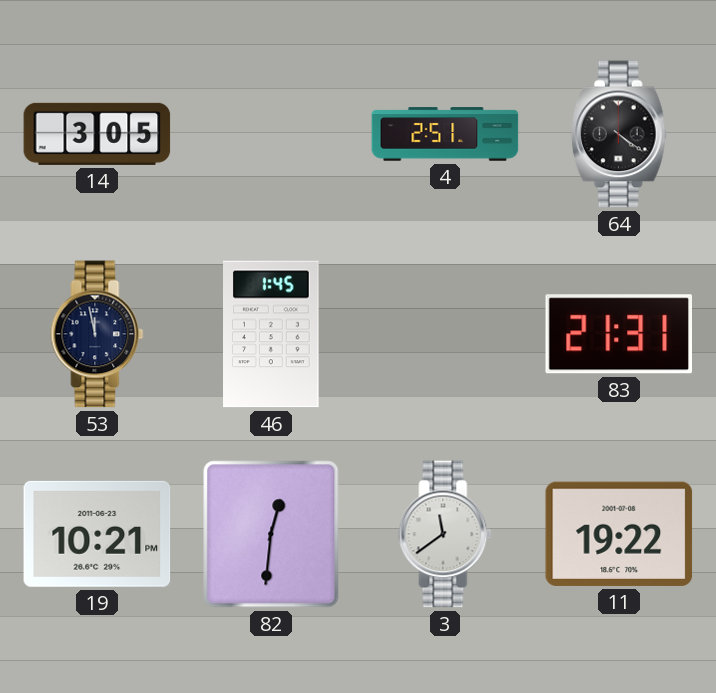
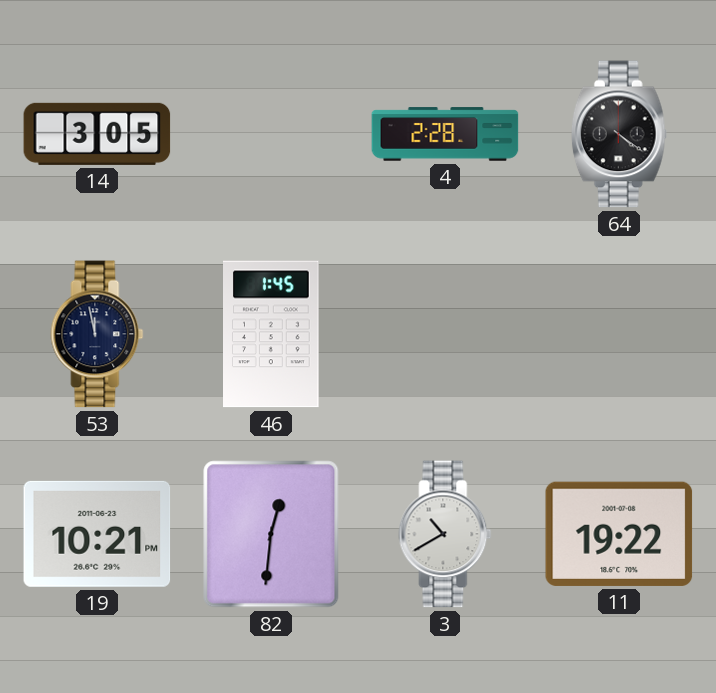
4: 2:51 -> 2:28
83: 21:31 -> none
3: 11:39 -> 10:40
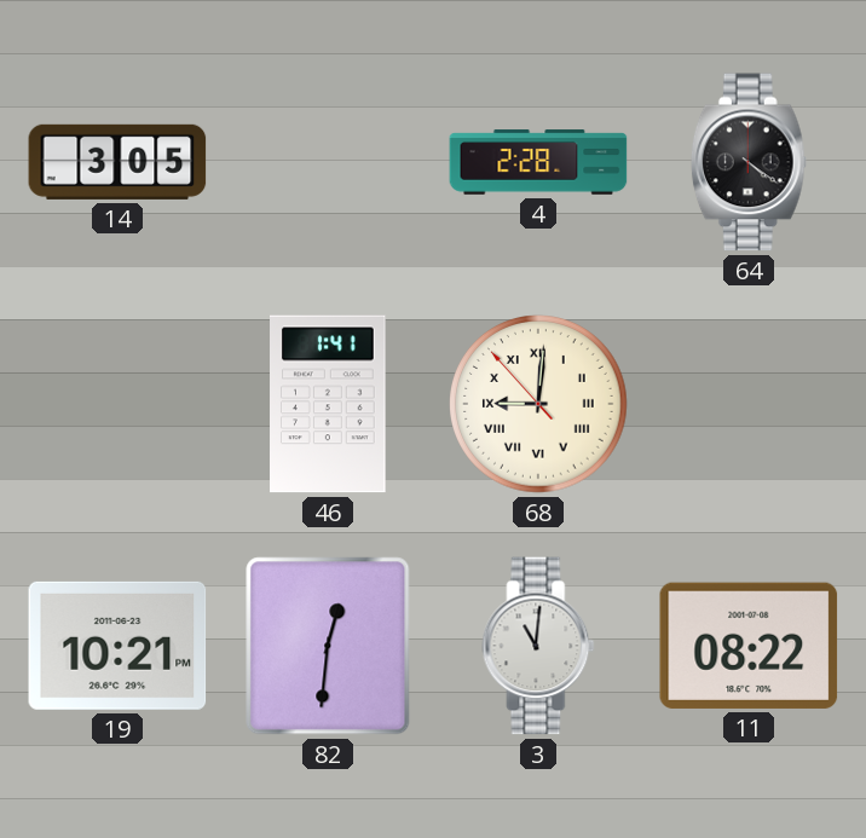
53: 11:58 -> none
46: 1:45 -> 1:41
68: none -> 9:00
3: 10:40 -> 11:01
11: 19:22 -> 08:22
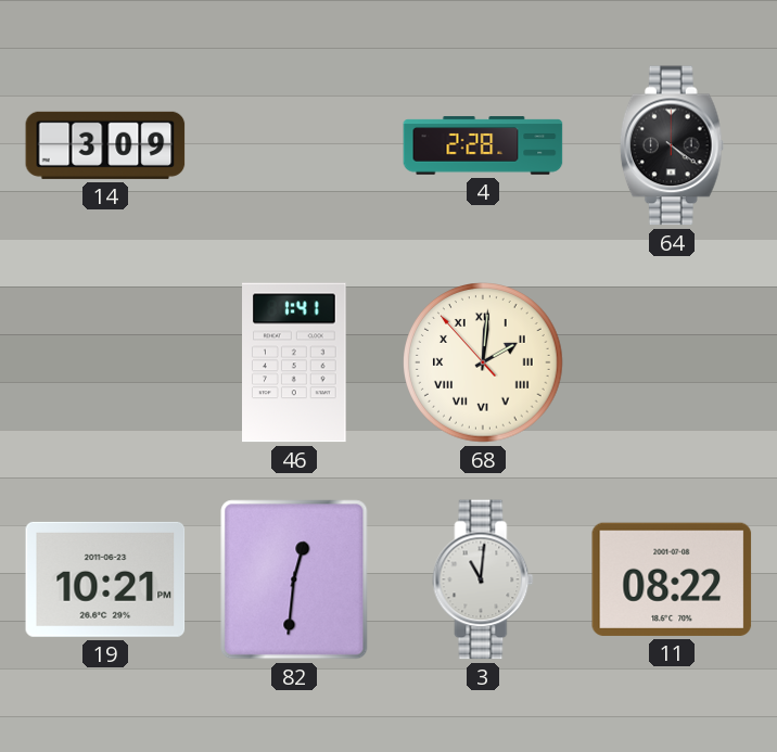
14: 3:05 -> 3:09
68: 9:00 -> 2:00
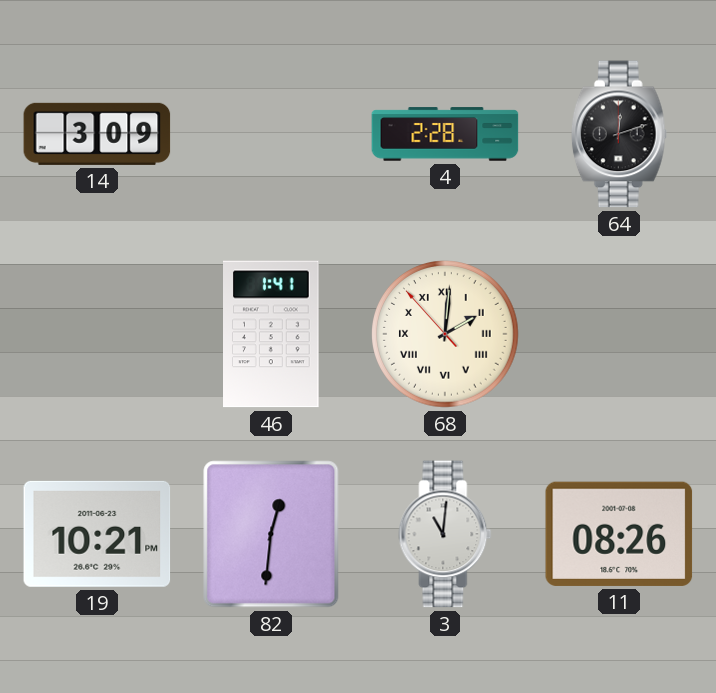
64: 4:21 -> 12:12
11: 08:22 -> 08:26
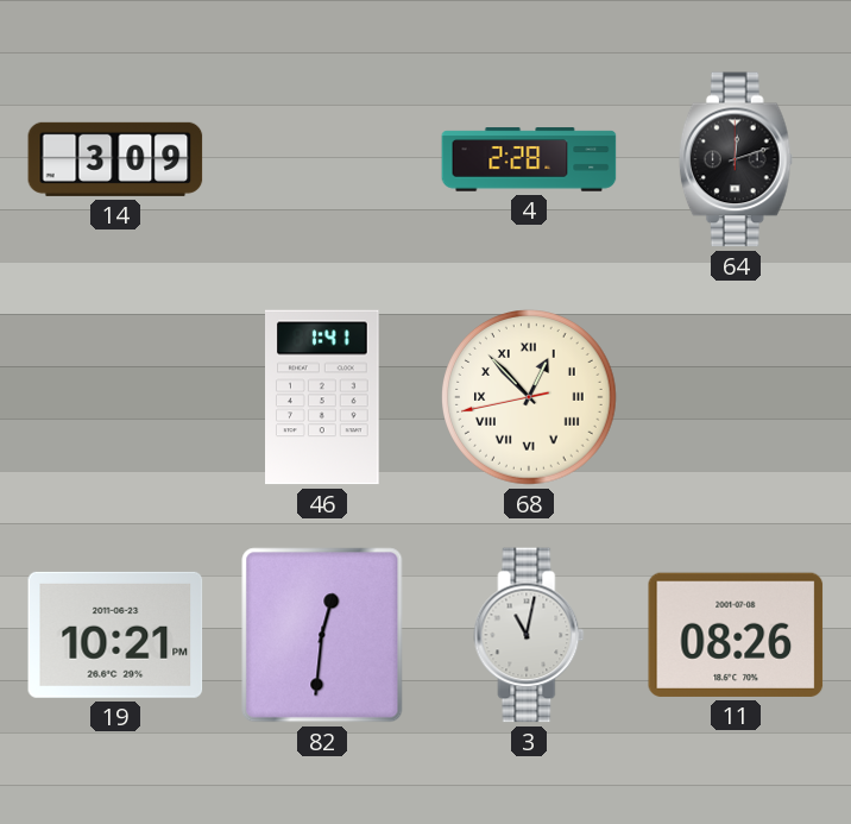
68: 2:00 -> 12:52
3: 11:01 -> 11:02
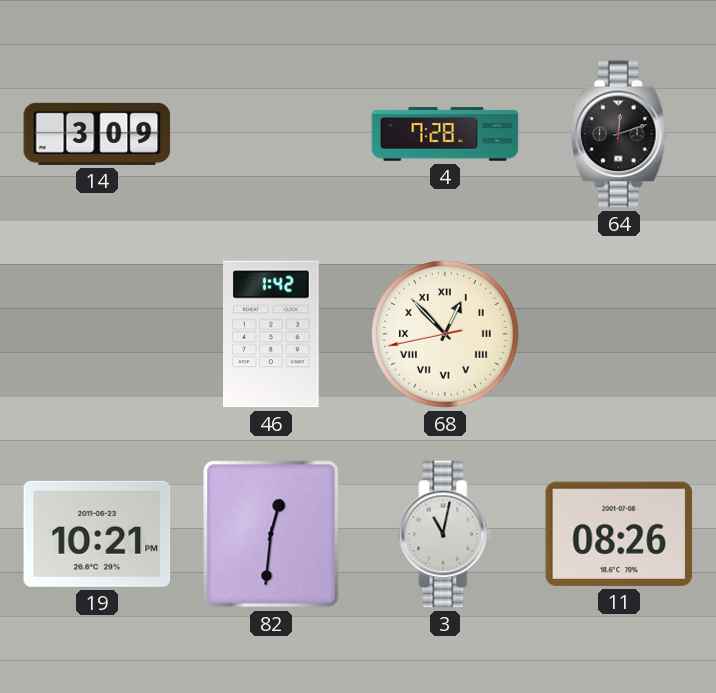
4: 2:28 -> 7:28
46: 1:41 -> 1:42
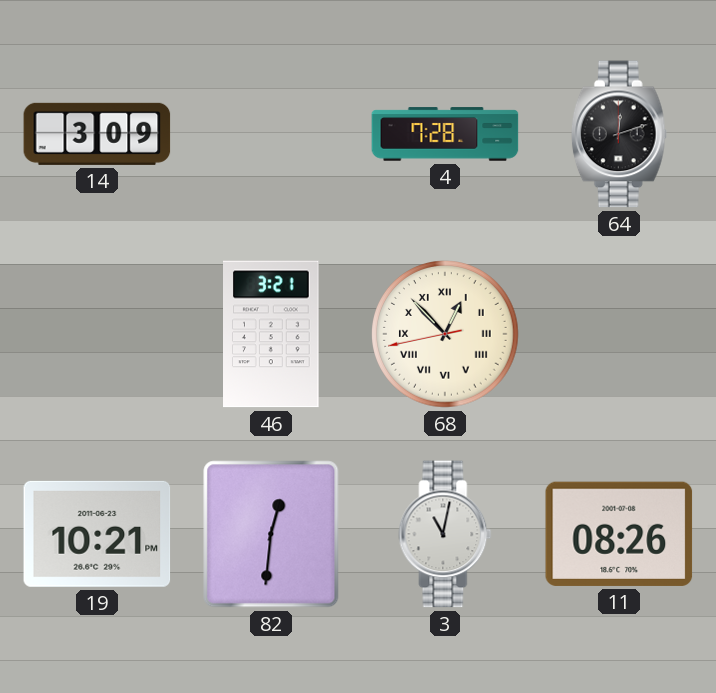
46: 1:42 -> 3:21
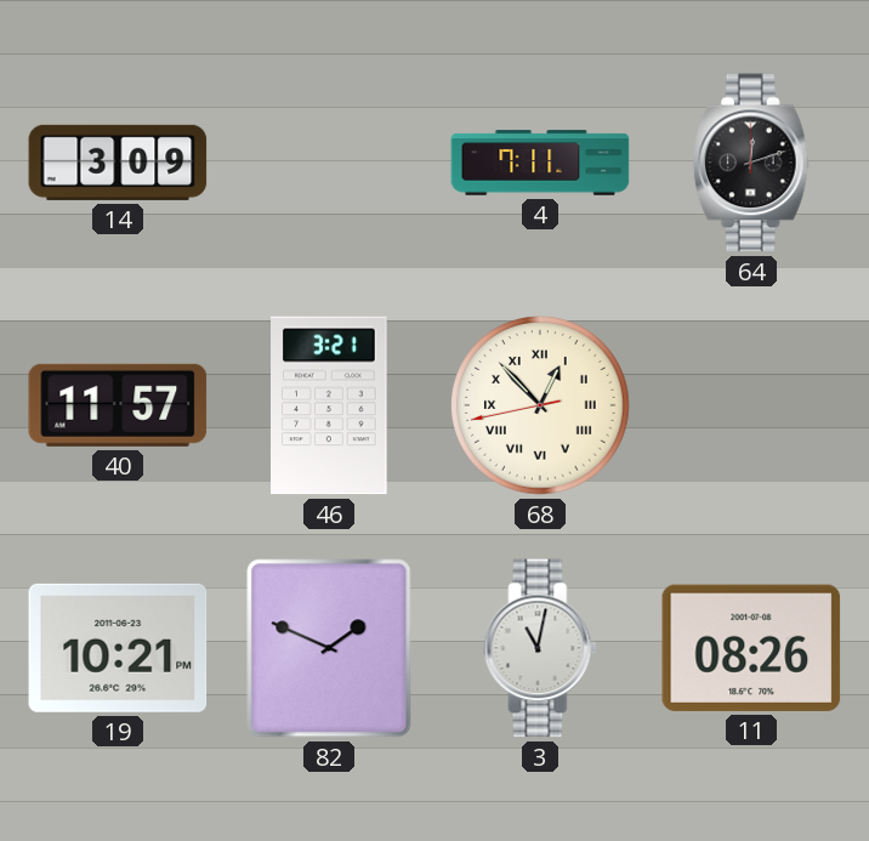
4: 7:28 -> 7:11
40: none -> 11:57
82: 12:31 -> 1:49
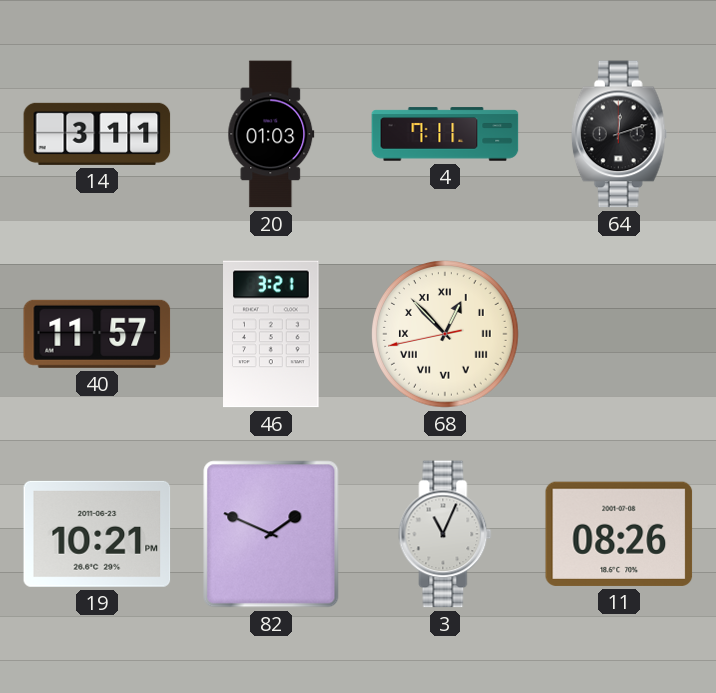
14: 3:09 -> 3:11
20: none -> 01:03
3: 11:02 -> 11:04
